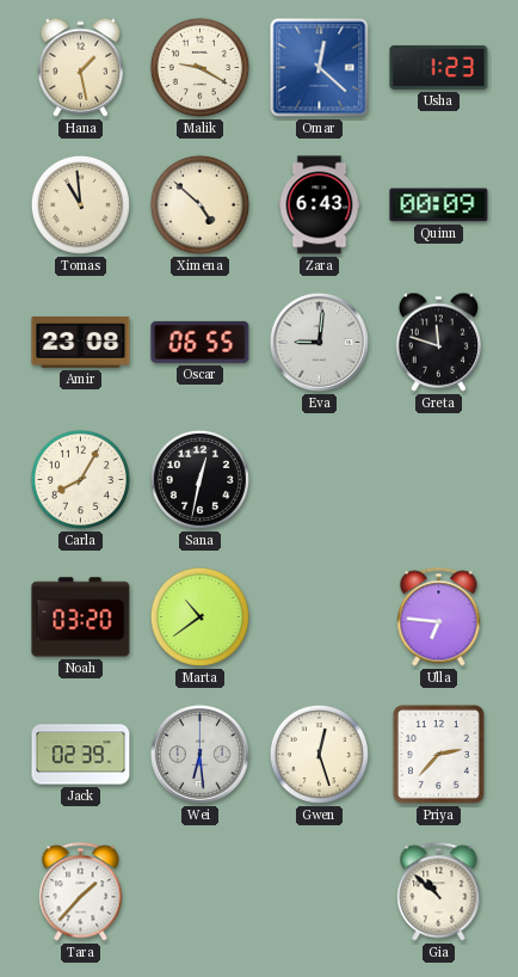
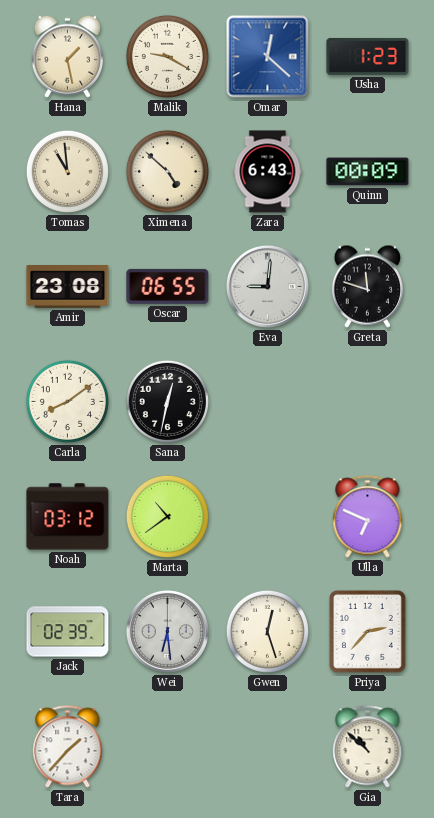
Carla: 8:05 -> 8:09
Noah: 03:20 -> 03:12
Ulla: 6:46 -> 6:49
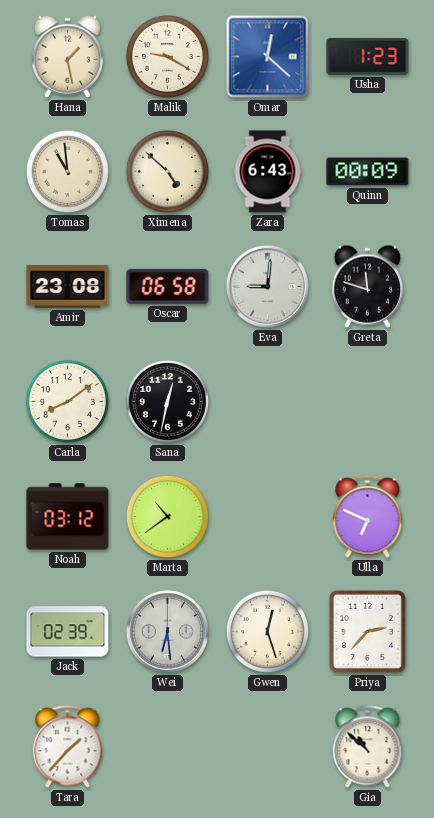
Oscar: 06:55 -> 06:58
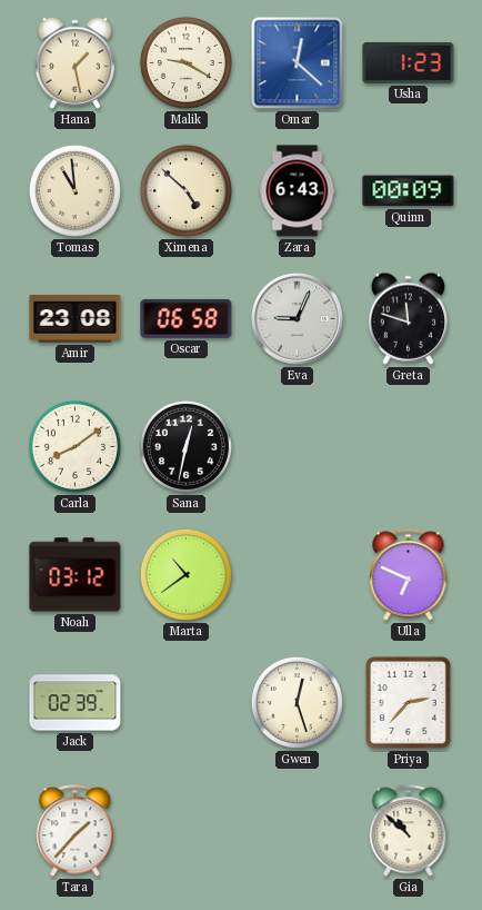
Eva: 9:01 -> 9:04
Wei: 6:29 -> none
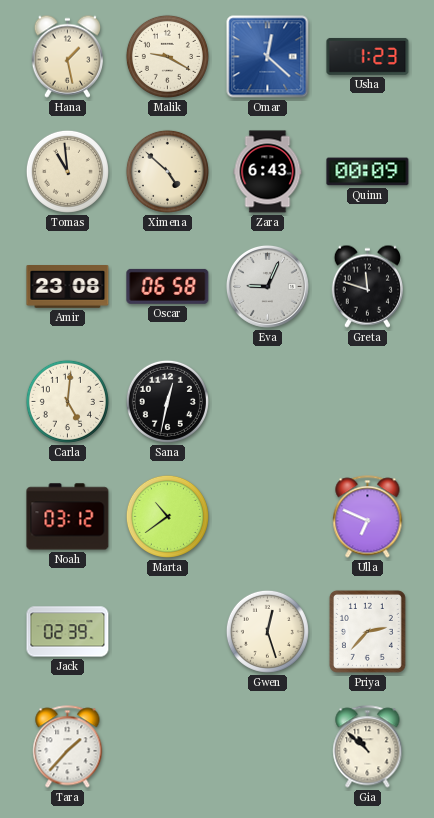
Carla: 8:09 -> 5:01
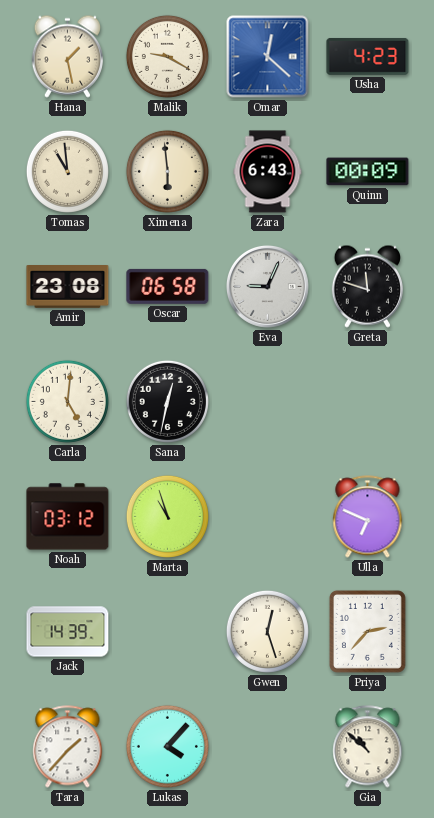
Usha: 1:23 -> 4:23
Ximena: 4:52 -> 5:59
Marta: 10:39 -> 10:57
Jack: 02:39 -> 14:39
Lukas: none -> 4:07
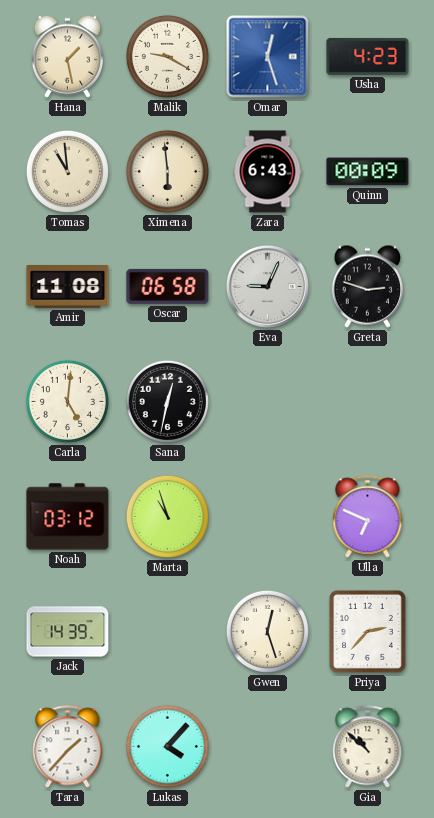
Omar: 12:22 -> 12:27
Amir: 23:08 -> 11:08
Greta: 11:48 -> 2:48
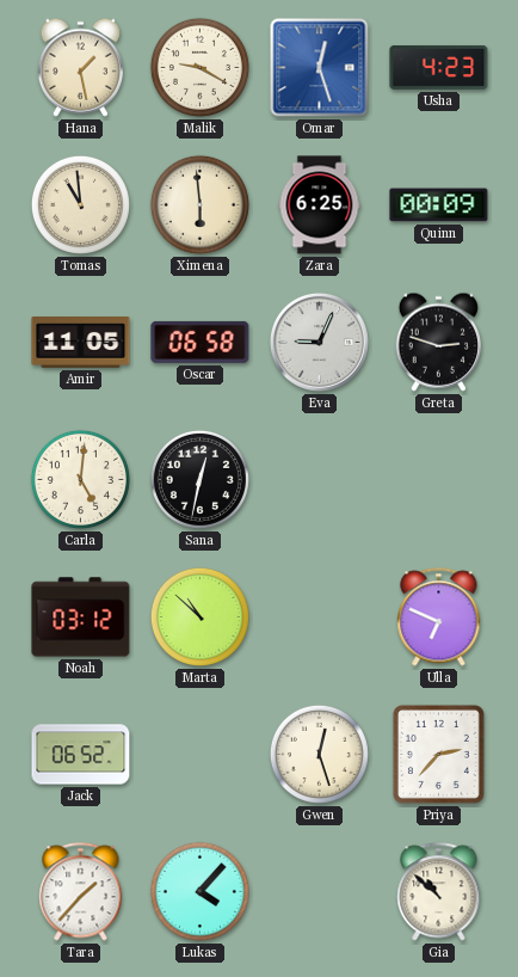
Zara: 6:43 -> 6:25
Amir: 11:08 -> 11:05
Marta: 10:57 -> 10:52
Jack: 14:39 -> 06:52
